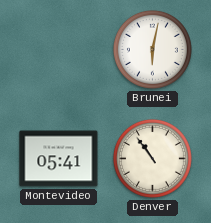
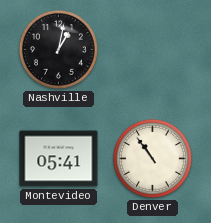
Nashville: none -> 1:02
Brunei: 6:02 -> none
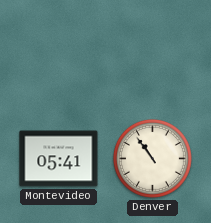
Nashville: 1:02 -> none
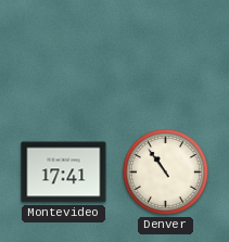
Montevideo: 05:41 -> 17:41
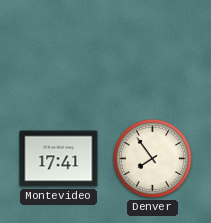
Denver: 10:54 -> 7:54
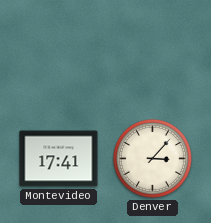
Denver: 7:54 -> 3:07
